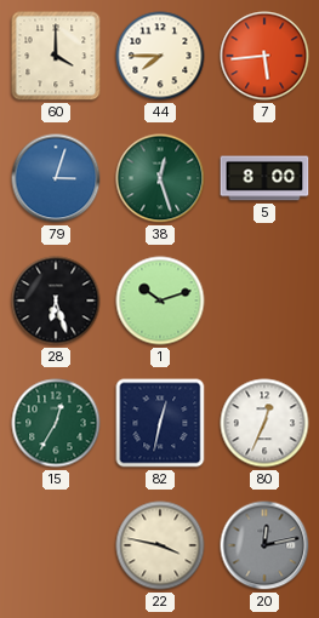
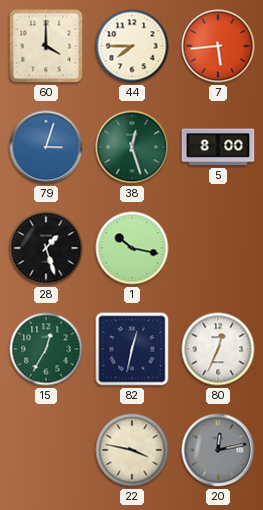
28: 6:27 -> 1:27
1: 10:12 -> 10:17
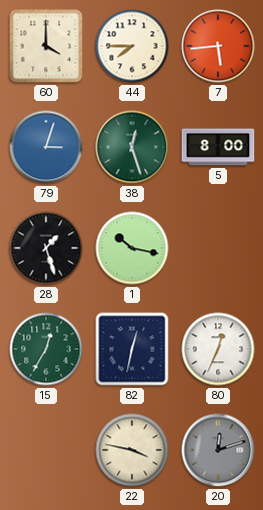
20: 12:13 -> 12:12
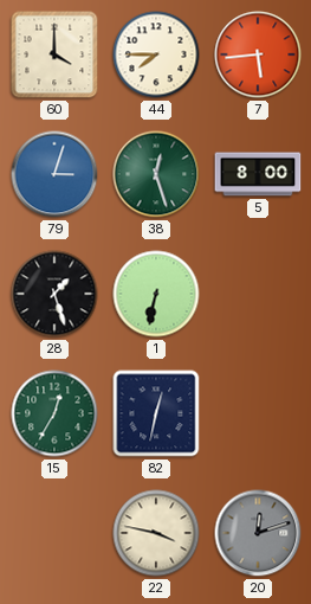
1: 10:17 -> 6:32
80: 12:34 -> none
